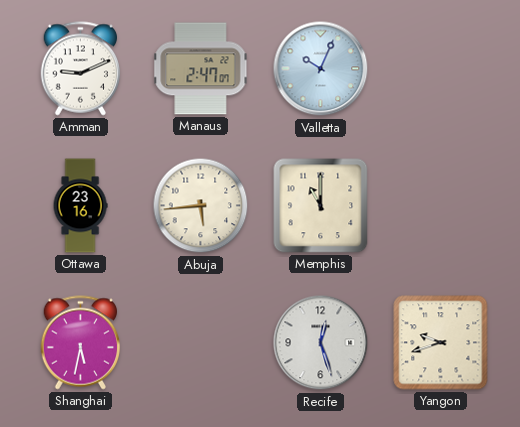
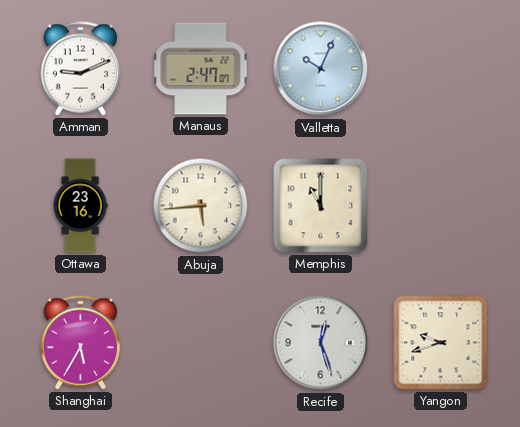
Shanghai: 5:32 -> 5:35
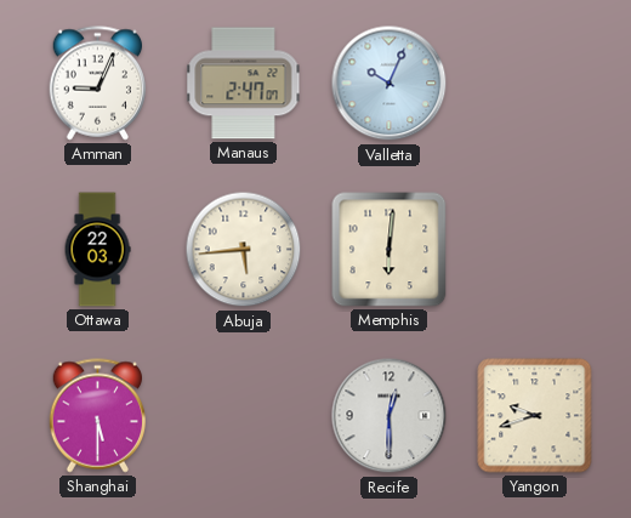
Amman: 9:11 -> 9:04
Ottawa: 23:16 -> 22:03
Memphis: 11:00 -> 6:01
Shanghai: 5:35 -> 5:30
Recife: 12:27 -> 12:30
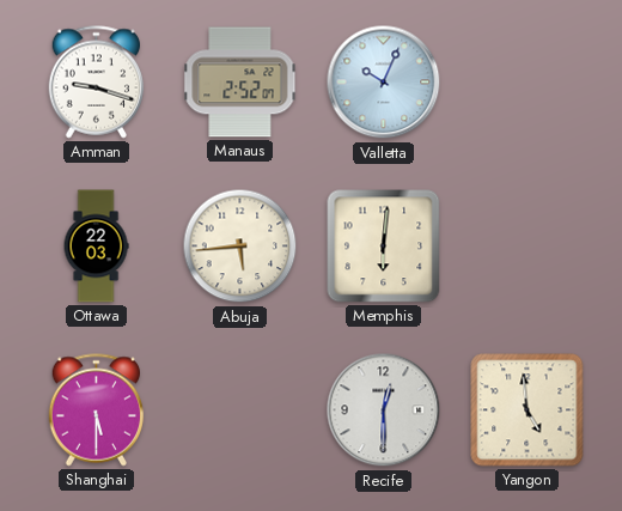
Amman: 9:04 -> 9:18
Manaus: 2:47 -> 2:52
Yangon: 9:42 -> 4:59
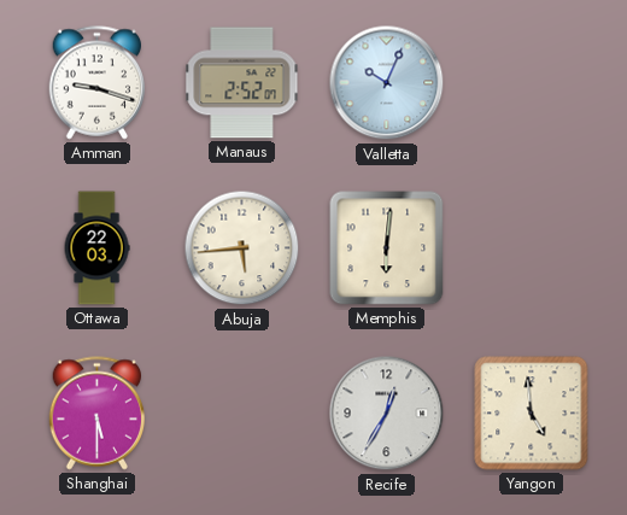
Recife: 12:30 -> 12:35
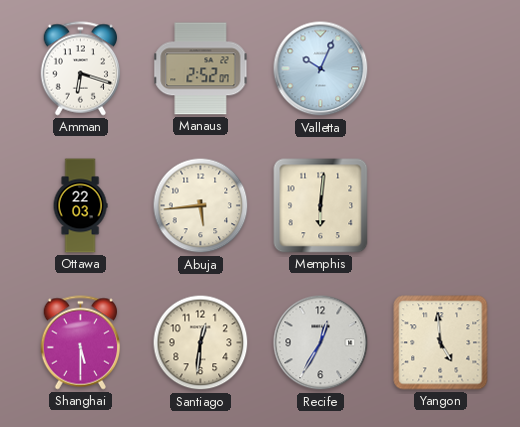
Amman: 9:18 -> 6:18
Santiago: none -> 12:31
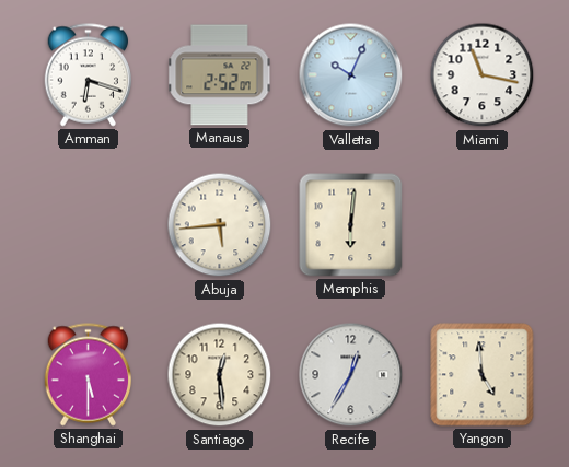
Miami: none -> 11:17
Ottawa: 22:03 -> none
Santiago: 12:31 -> 12:29
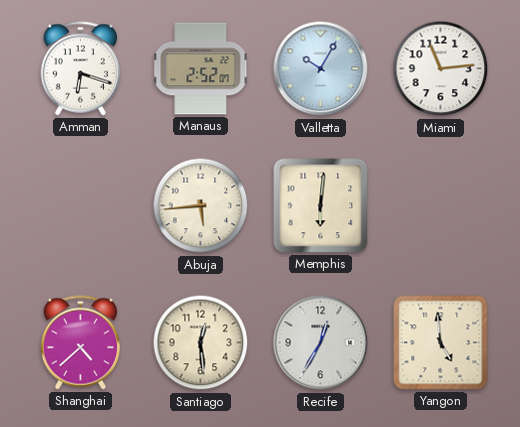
Valletta: 10:04 -> 10:05
Miami: 11:17 -> 11:14
Shanghai: 5:30 -> 4:38
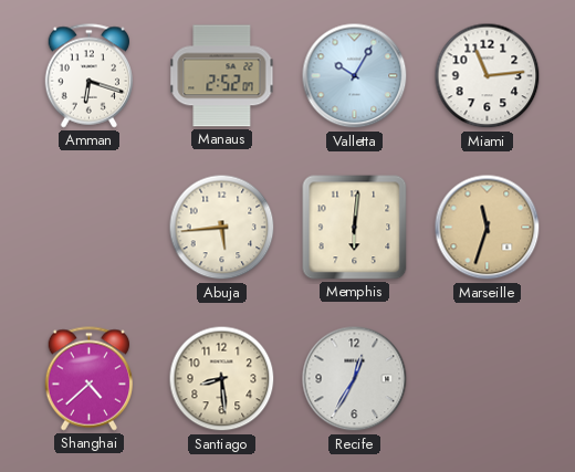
Marseille: none -> 11:33
Santiago: 12:29 -> 8:29
Yangon: 4:59 -> none
